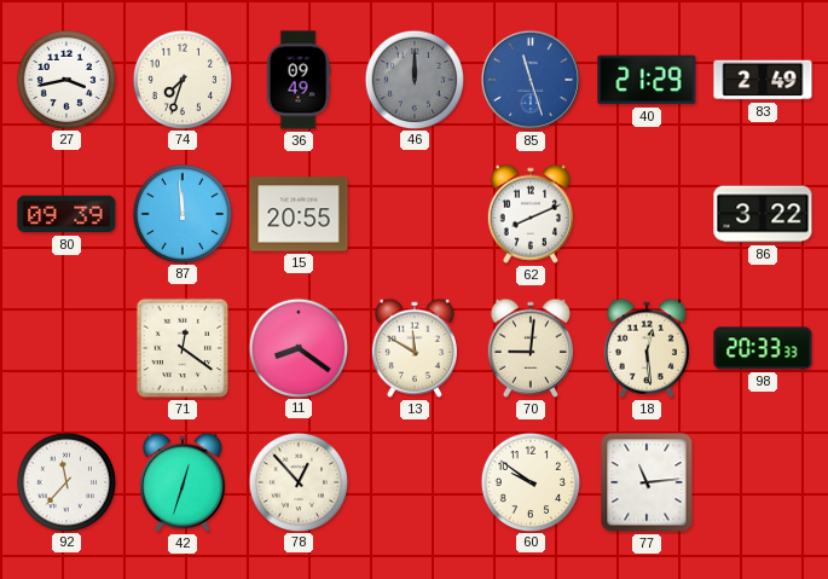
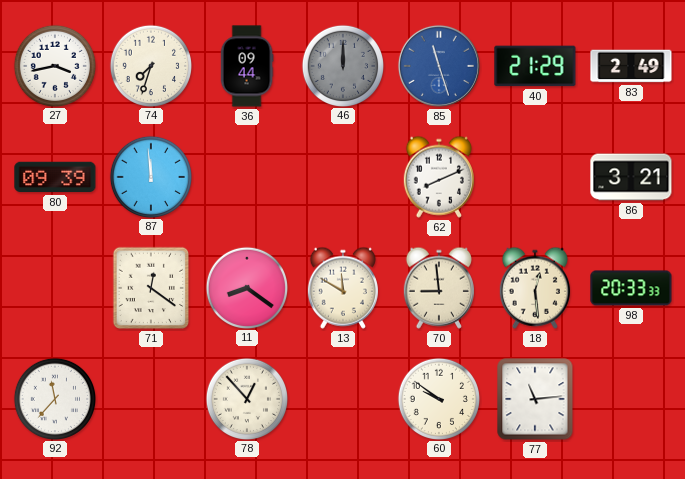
36: 09:49 -> 09:44
15: 20:55 -> none
86: 3:22 -> 3:21
70: 9:01 -> 8:59
42: 12:33 -> none
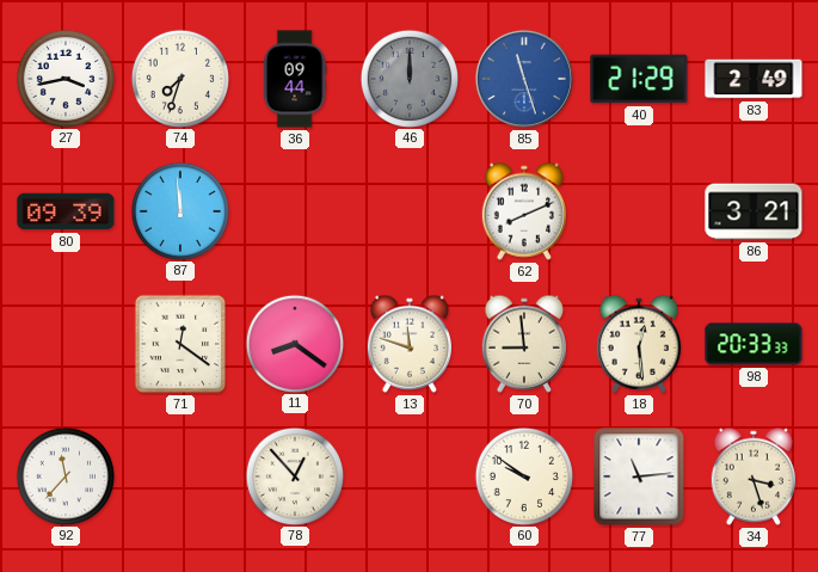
13: 11:50 -> 11:48
34: none -> 3:27
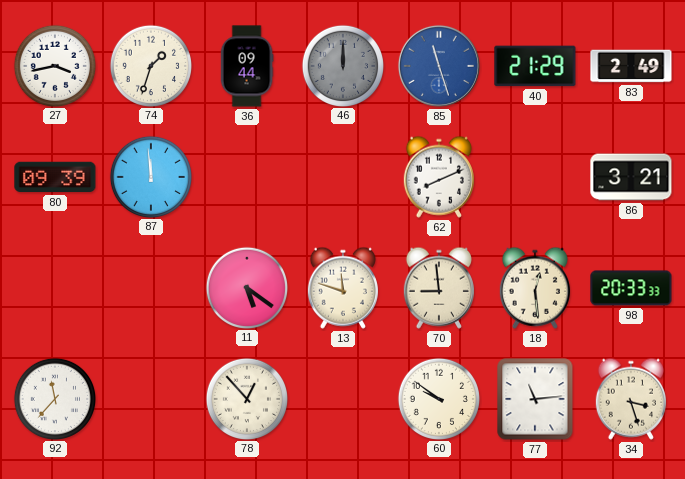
74: 7:33 -> 1:33
71: 12:21 -> none
11: 8:21 -> 5:21
